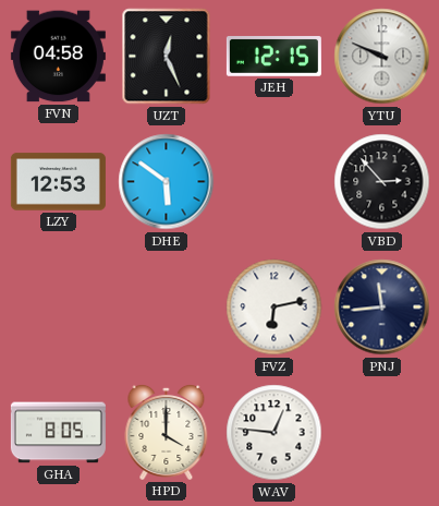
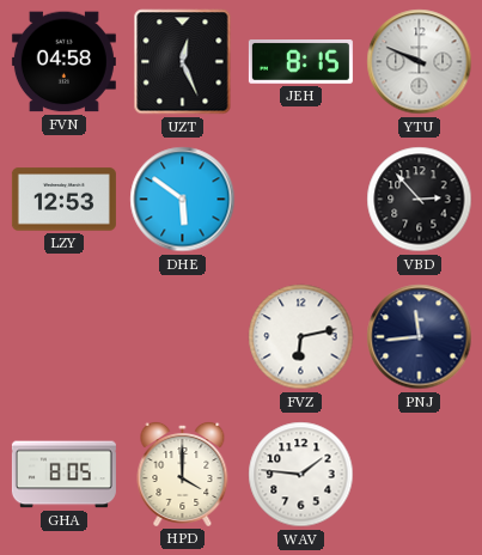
JEH: 12:15 -> 8:15
WAV: 12:46 -> 1:46
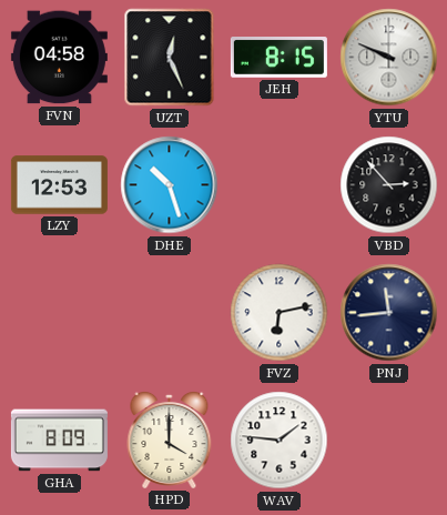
DHE: 5:51 -> 10:27
GHA: 8:05 -> 8:09
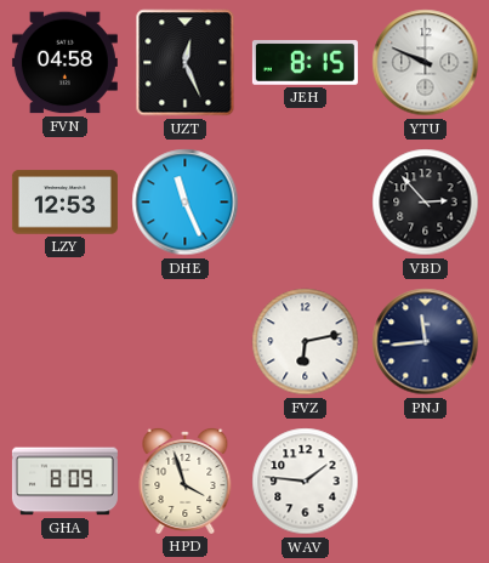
DHE: 10:27 -> 11:26
HPD: 4:00 -> 3:57
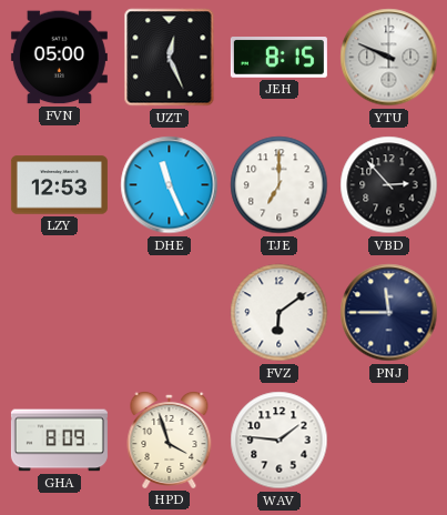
FVN: 04:58 -> 05:00
TJE: none -> 7:00
FVZ: 6:13 -> 6:09
PNJ: 11:44 -> 11:45
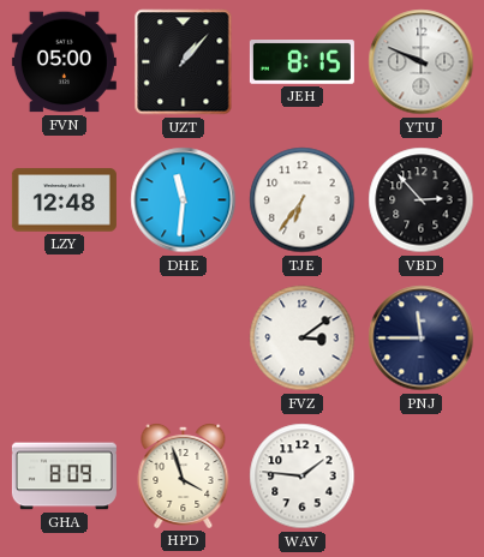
UZT: 12:26 -> 1:07
LZY: 12:53 -> 12:48
DHE: 11:26 -> 11:31
TJE: 7:00 -> 6:36
FVZ: 6:09 -> 3:09
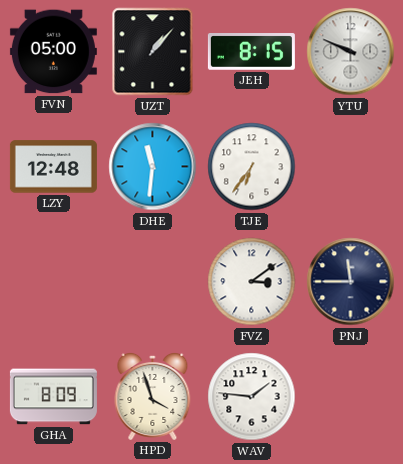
VBD: 2:53 -> none
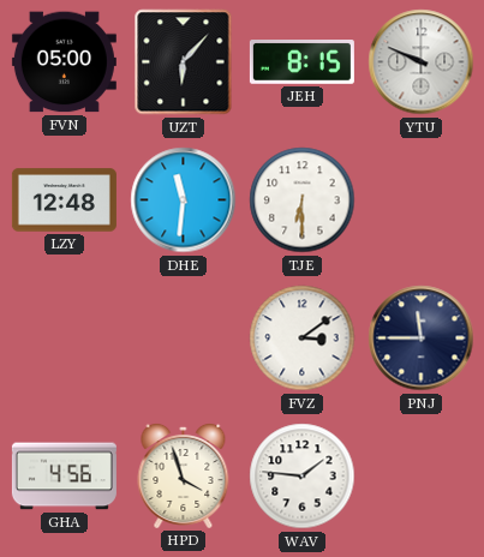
UZT: 1:07 -> 6:07
TJE: 6:36 -> 6:30
GHA: 8:09 -> 4:56
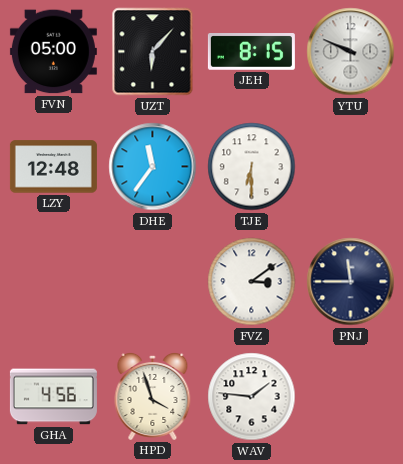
DHE: 11:31 -> 11:36
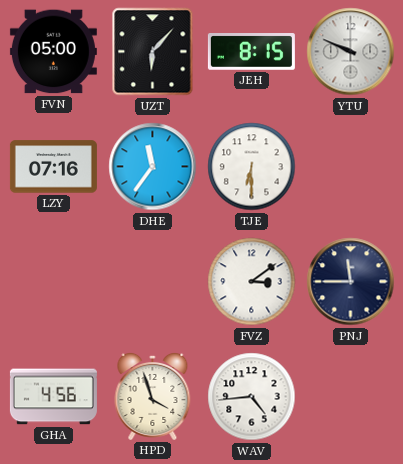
LZY: 12:48 -> 07:16
WAV: 1:46 -> 4:44
